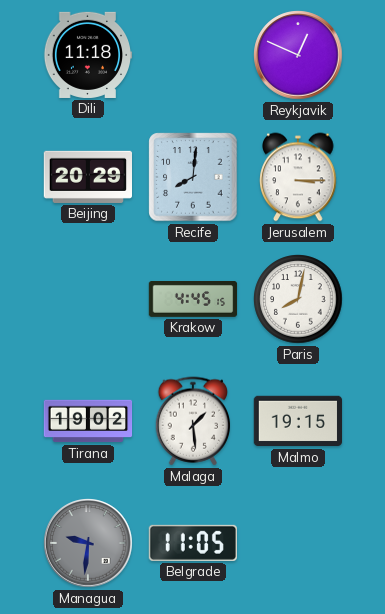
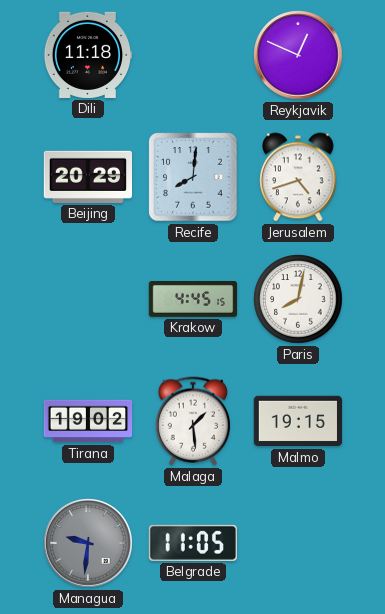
Jerusalem: 3:15 -> 4:42
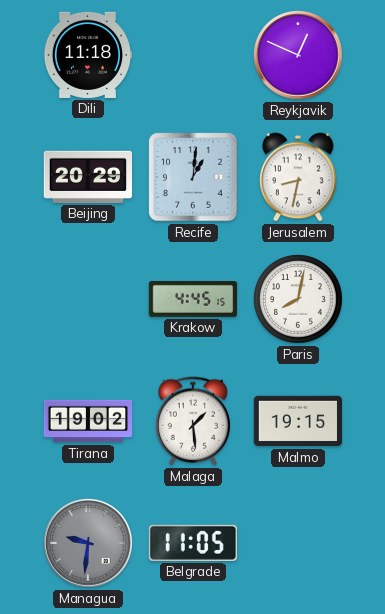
Recife: 8:01 -> 1:01
Jerusalem: 4:42 -> 8:32
